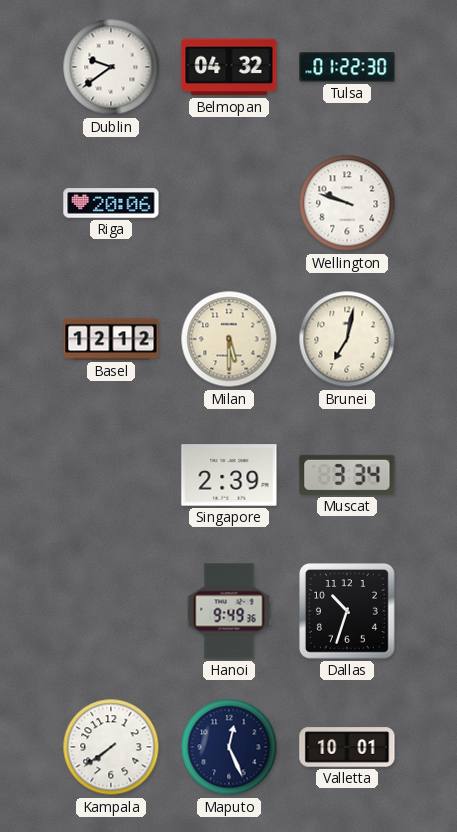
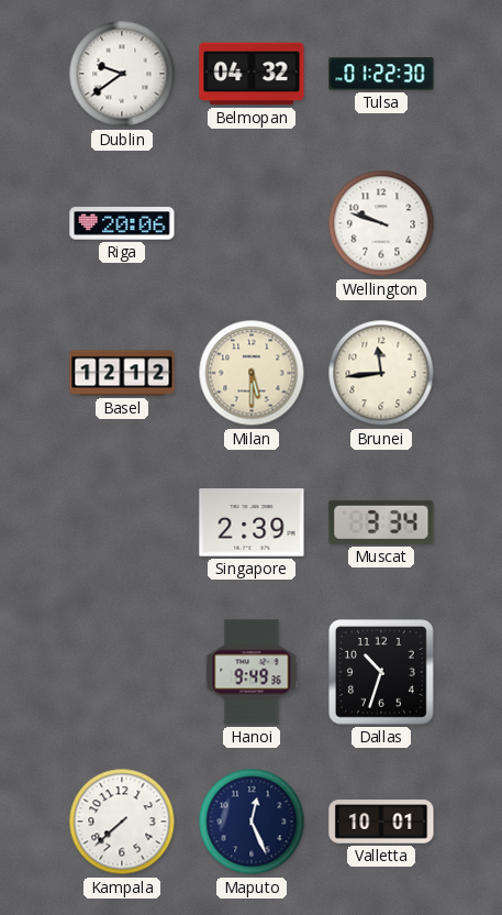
Brunei: 7:02 -> 11:44
Kampala: 7:39 -> 7:38
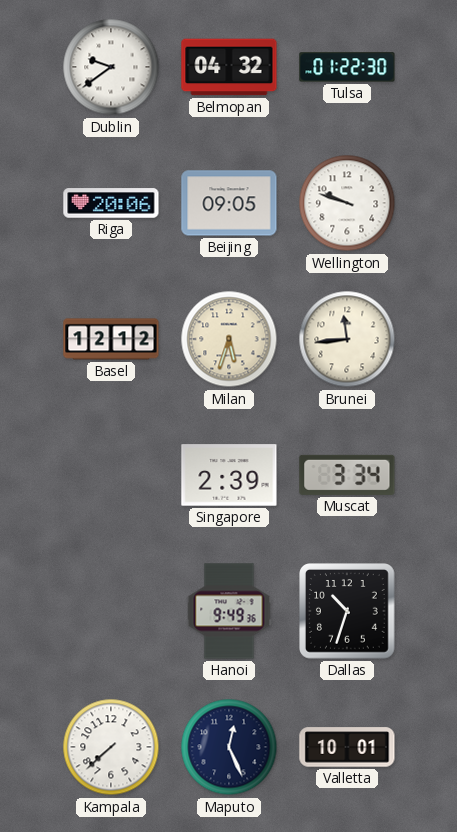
Beijing: none -> 09:05
Milan: 5:30 -> 5:33
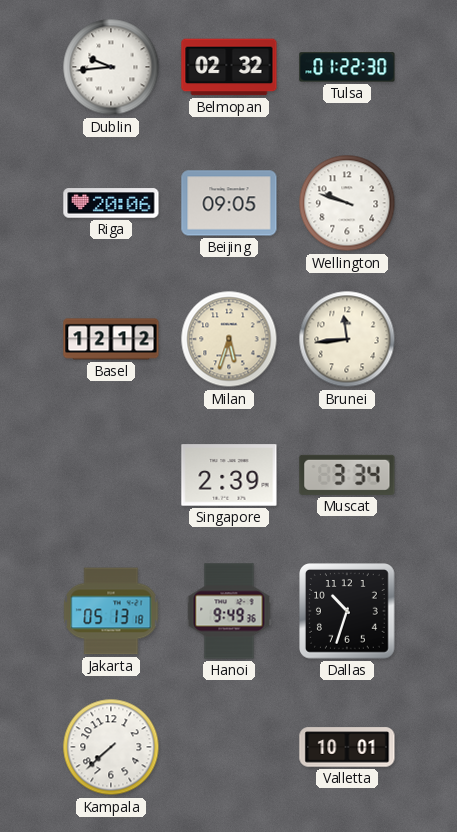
Dublin: 9:39 -> 9:44
Belmopan: 04:32 -> 02:32
Jakarta: none -> 05:13
Maputo: 12:26 -> none
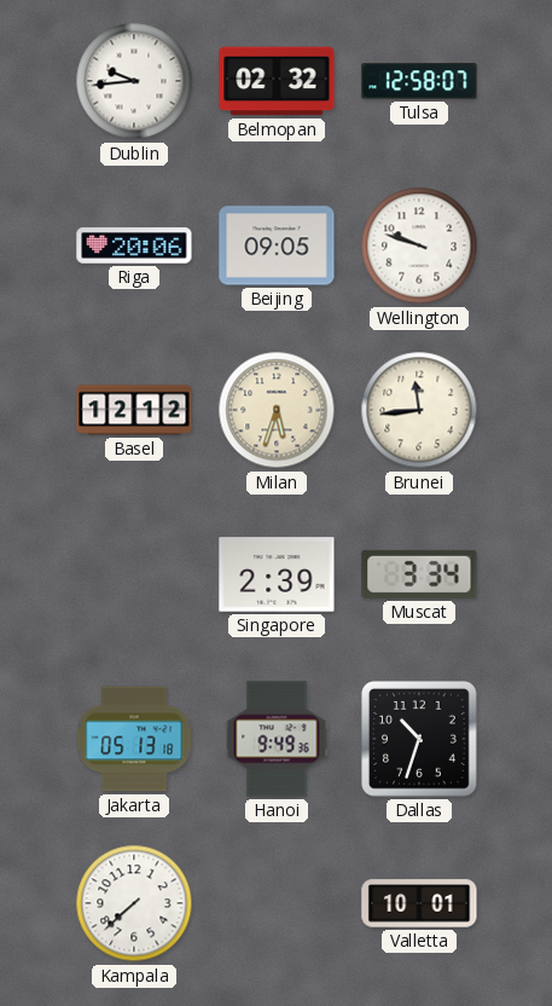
Tulsa: 01:22 -> 12:58
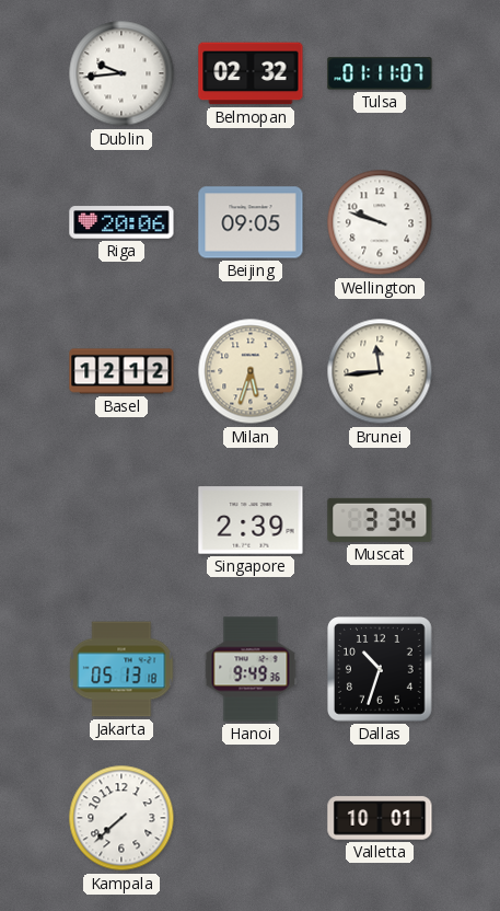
Tulsa: 12:58 -> 01:11
